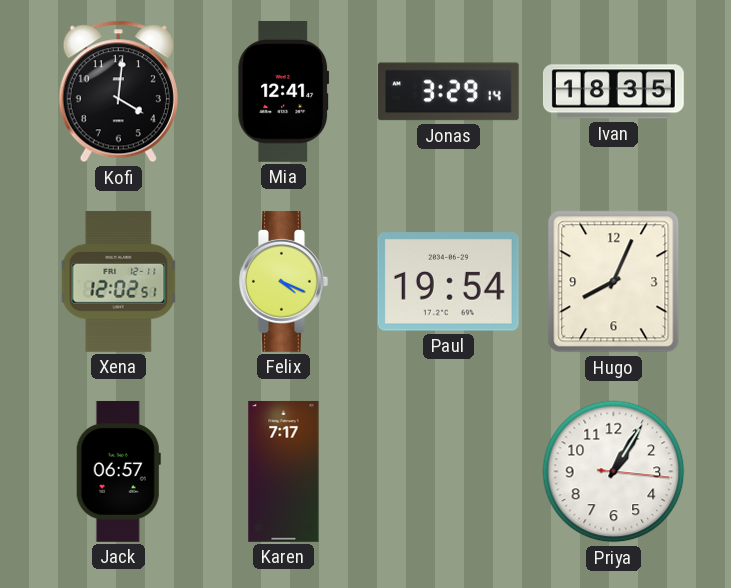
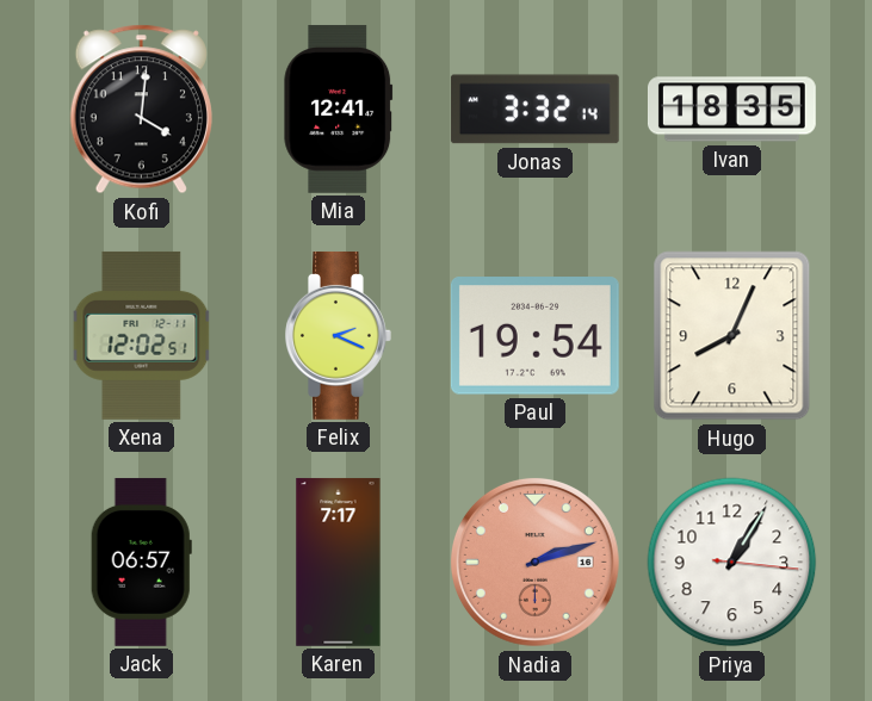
Jonas: 3:29 -> 3:32
Felix: 4:19 -> 2:19
Nadia: none -> 2:12
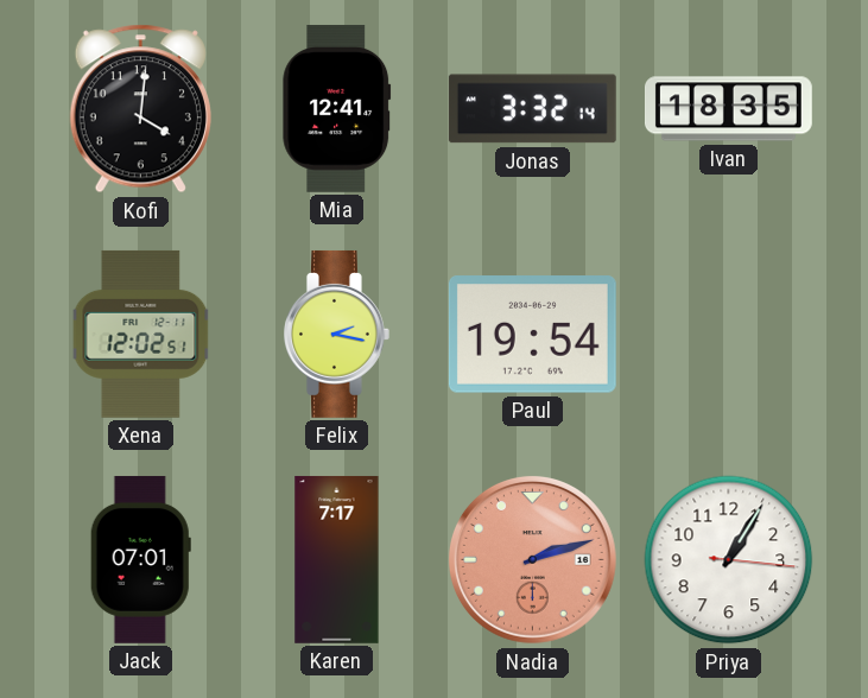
Felix: 2:19 -> 2:17
Hugo: 8:04 -> none
Jack: 06:57 -> 07:01
